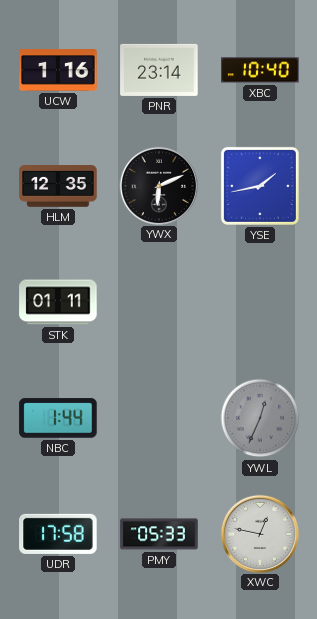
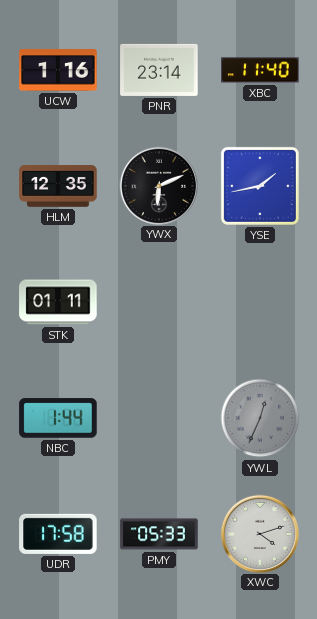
XBC: 10:40 -> 11:40
XWC: 12:47 -> 4:12
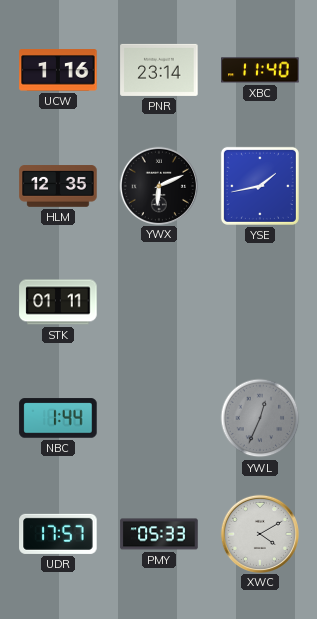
UDR: 17:58 -> 17:57
XWC: 4:12 -> 4:10
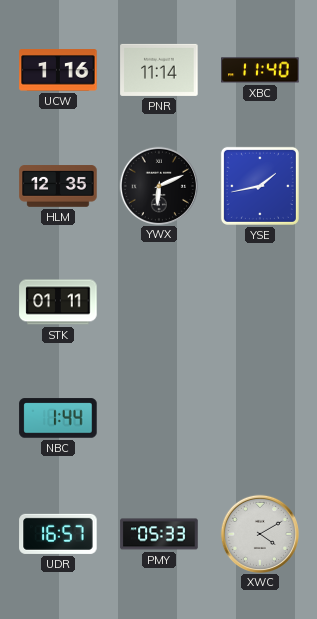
PNR: 23:14 -> 11:14
YWL: 12:34 -> none
UDR: 17:57 -> 16:57
